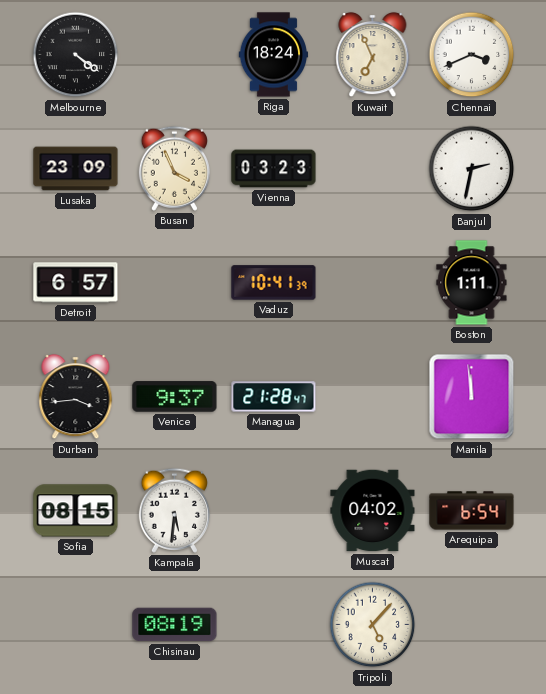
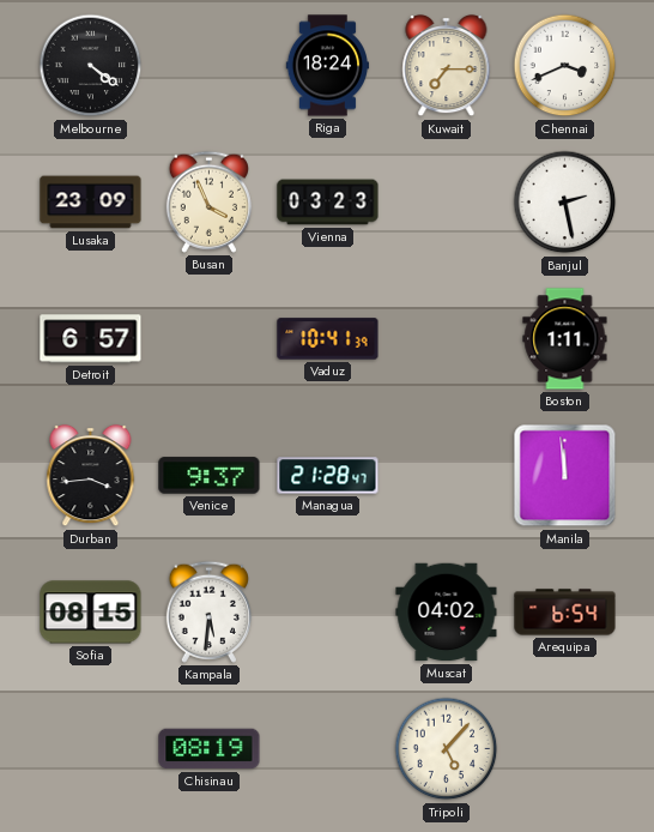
Kuwait: 6:56 -> 7:15
Banjul: 2:32 -> 2:28
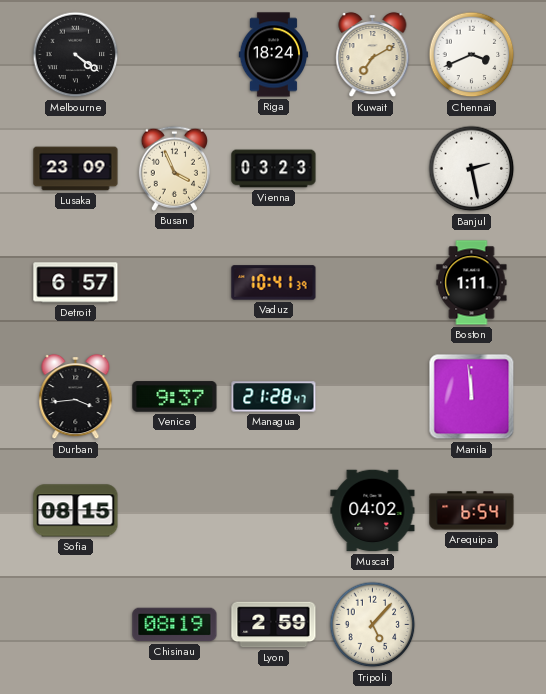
Kuwait: 7:15 -> 7:10
Kampala: 5:31 -> none
Lyon: none -> 2:59
